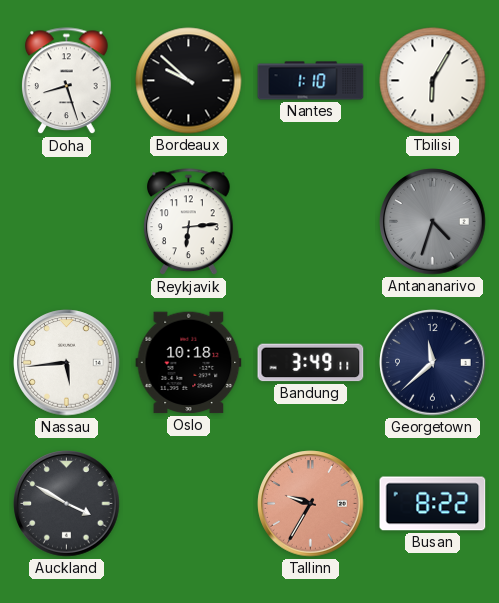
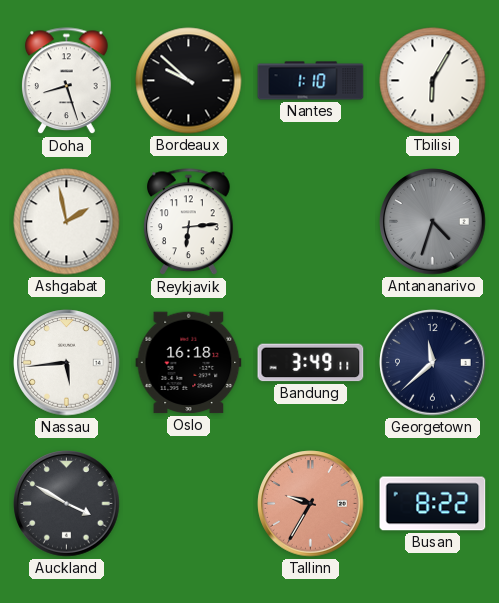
Ashgabat: none -> 1:58
Oslo: 10:18 -> 16:18
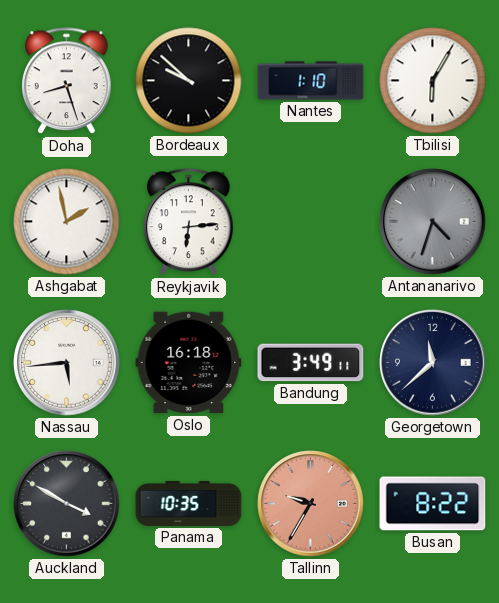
Panama: none -> 10:35
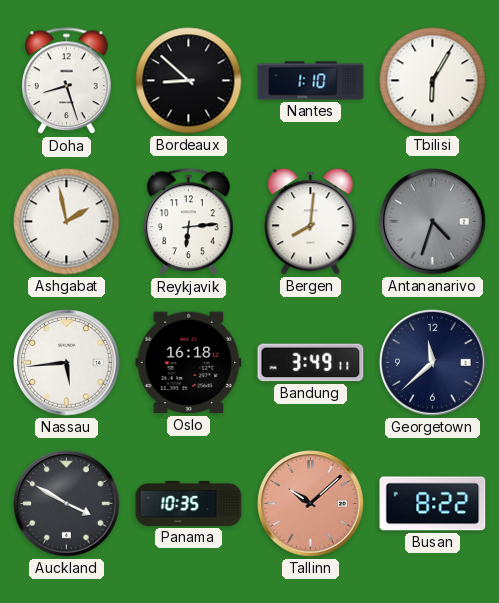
Bordeaux: 9:52 -> 8:52
Bergen: none -> 8:01
Tallinn: 9:35 -> 10:08
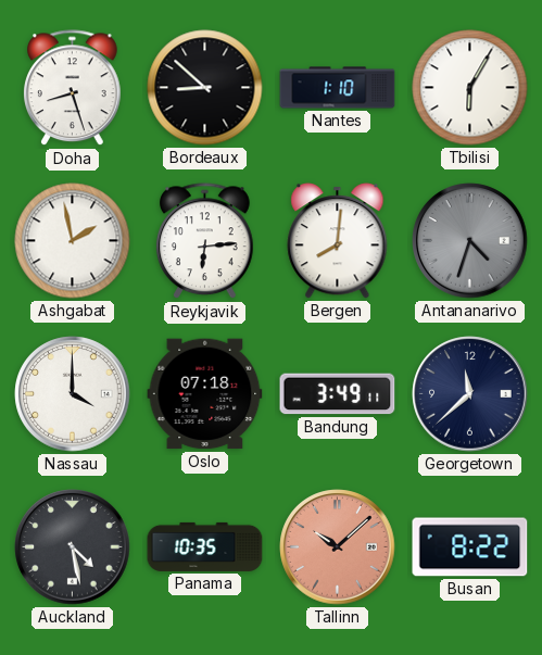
Nassau: 5:44 -> 4:00
Oslo: 16:18 -> 07:18
Auckland: 3:50 -> 4:28
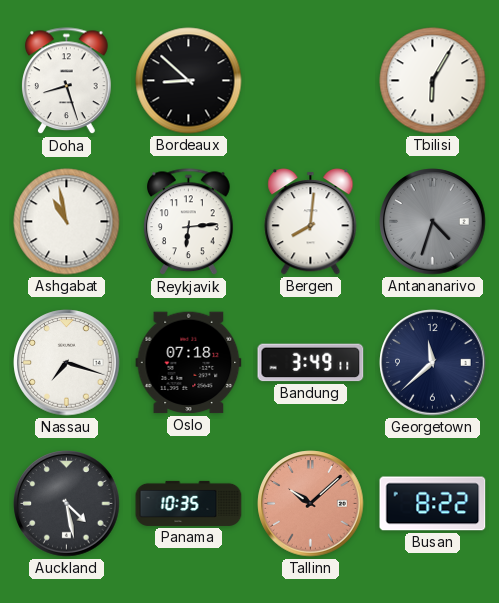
Nantes: 1:10 -> none
Ashgabat: 1:58 -> 10:58
Nassau: 4:00 -> 7:18
